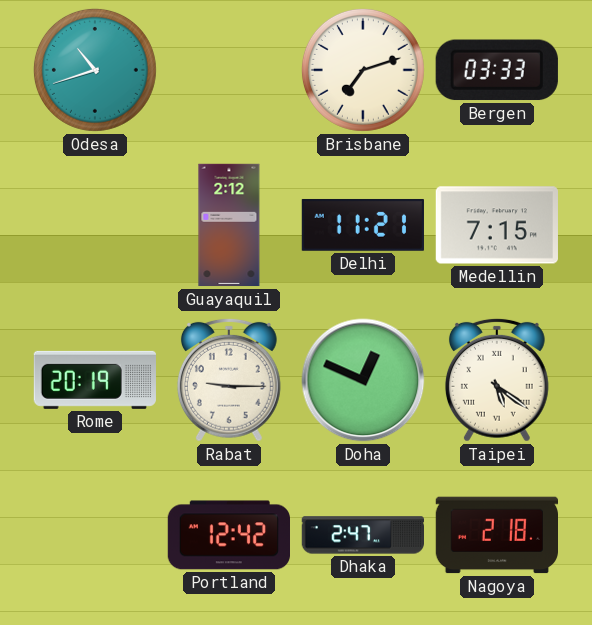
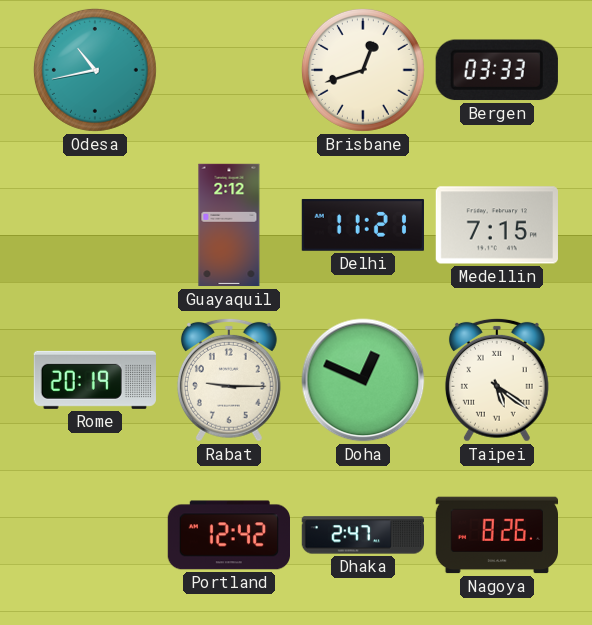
Odesa: 10:42 -> 10:43
Brisbane: 7:12 -> 12:42
Nagoya: 2:18 -> 8:26
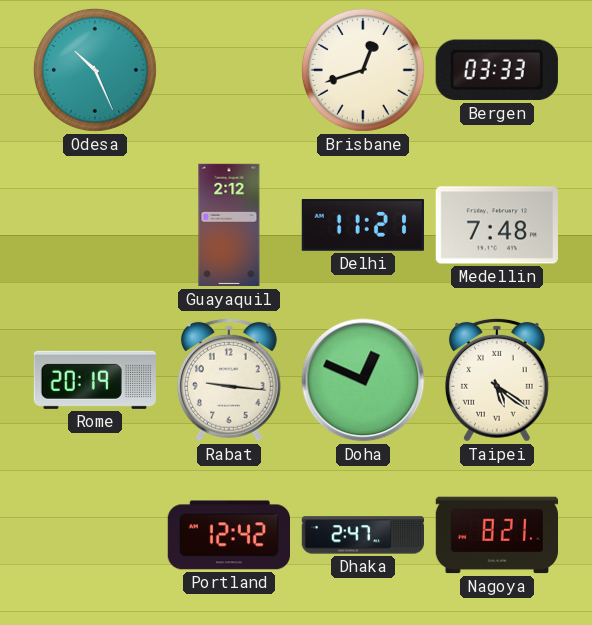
Odesa: 10:43 -> 10:26
Medellin: 7:15 -> 7:48
Rabat: 9:15 -> 9:16
Nagoya: 8:26 -> 8:21
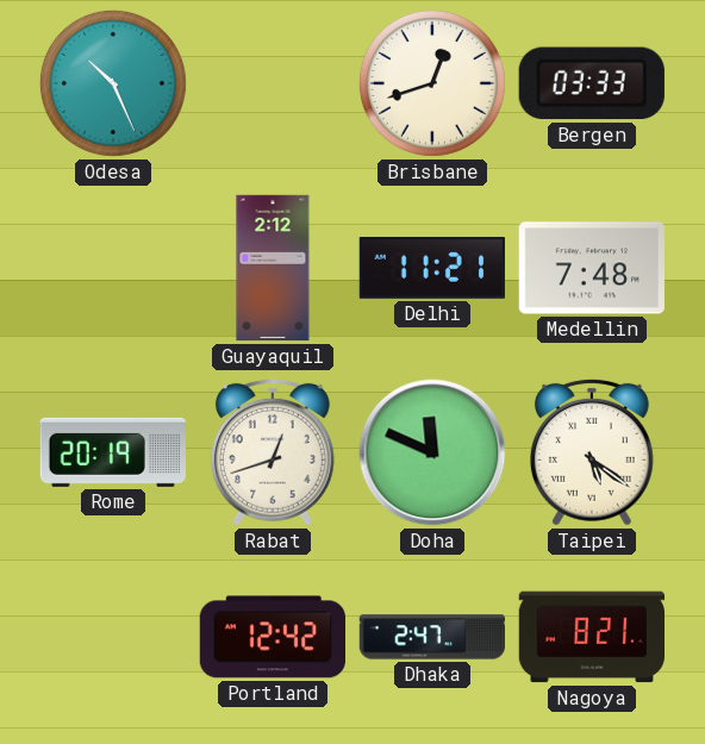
Rabat: 9:16 -> 12:42
Doha: 12:49 -> 11:49
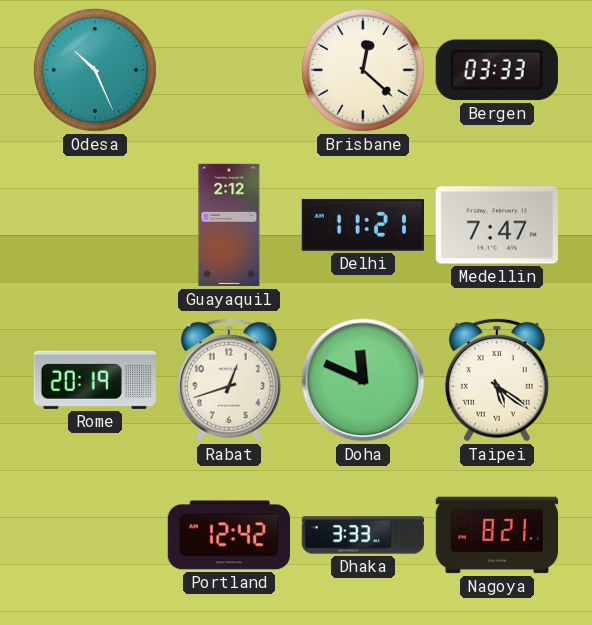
Brisbane: 12:42 -> 12:22
Medellin: 7:48 -> 7:47
Dhaka: 2:47 -> 3:33
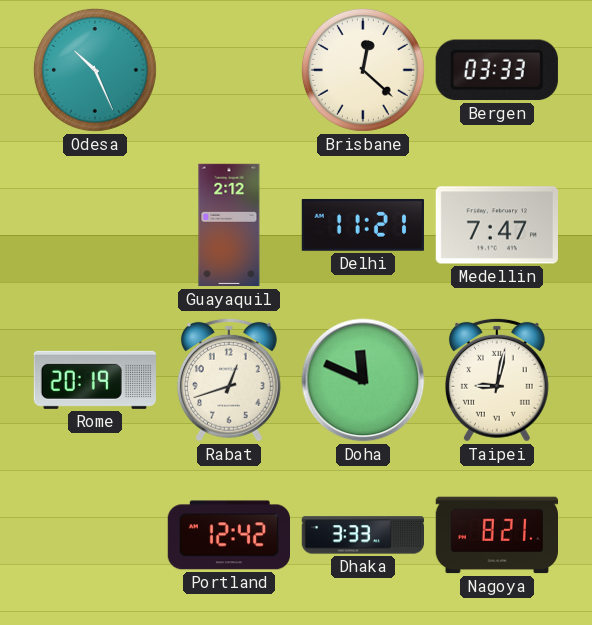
Taipei: 5:21 -> 9:02
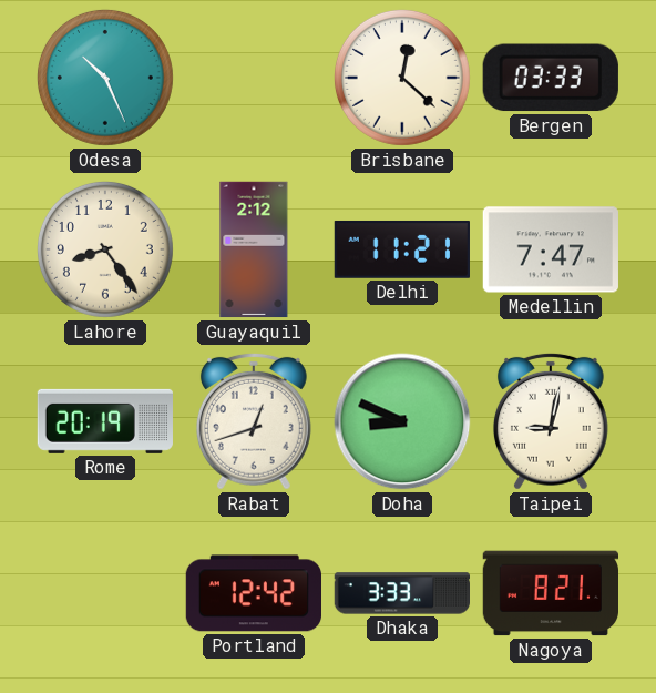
Lahore: none -> 8:24
Doha: 11:49 -> 8:49
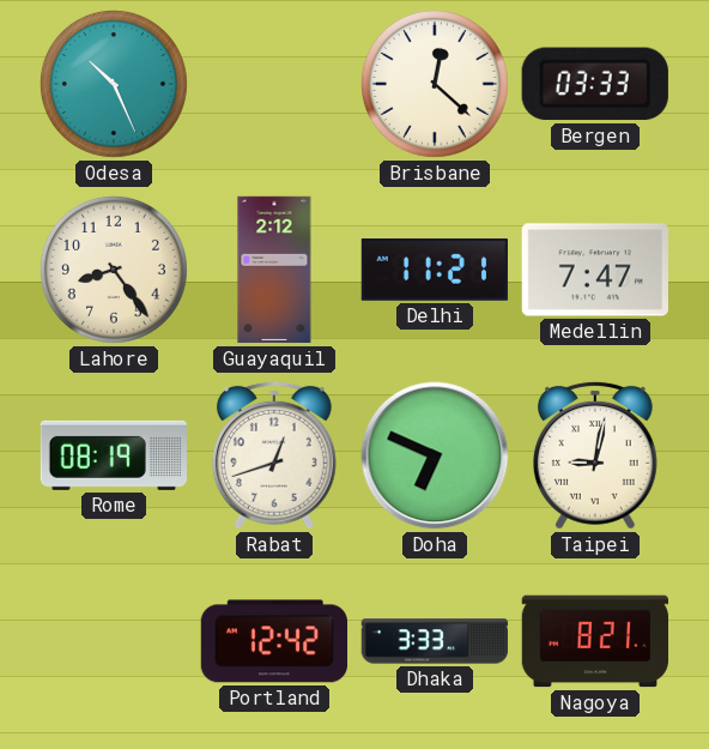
Rome: 20:19 -> 08:19
Doha: 8:49 -> 6:49
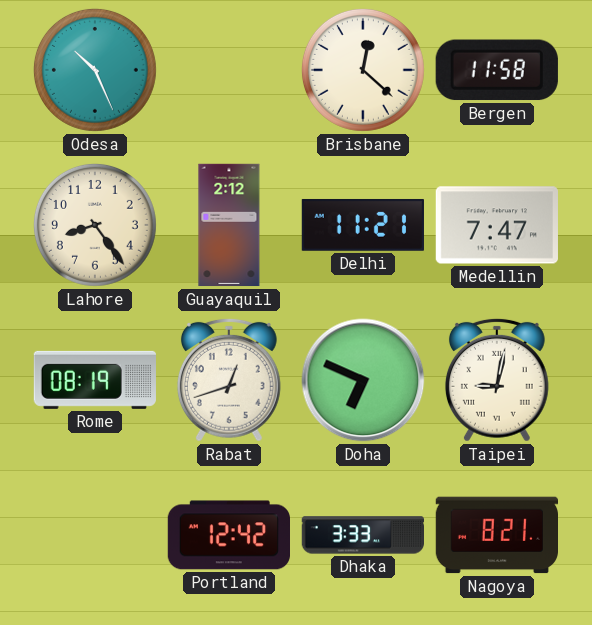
Bergen: 03:33 -> 11:58
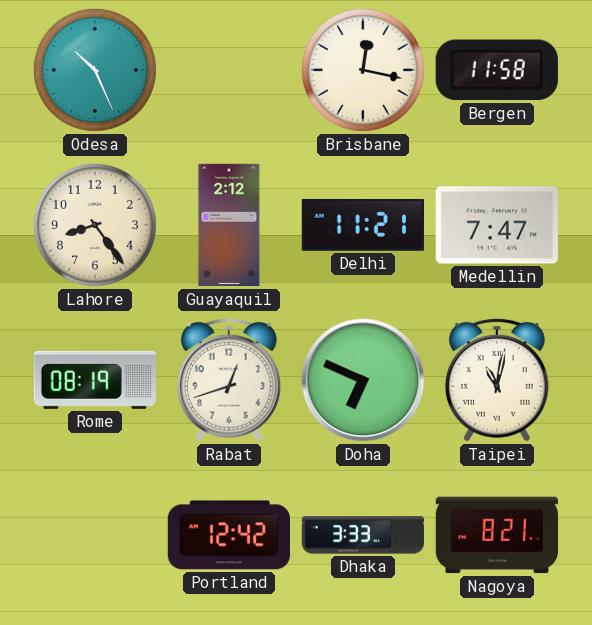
Brisbane: 12:22 -> 12:17
Taipei: 9:02 -> 11:02
